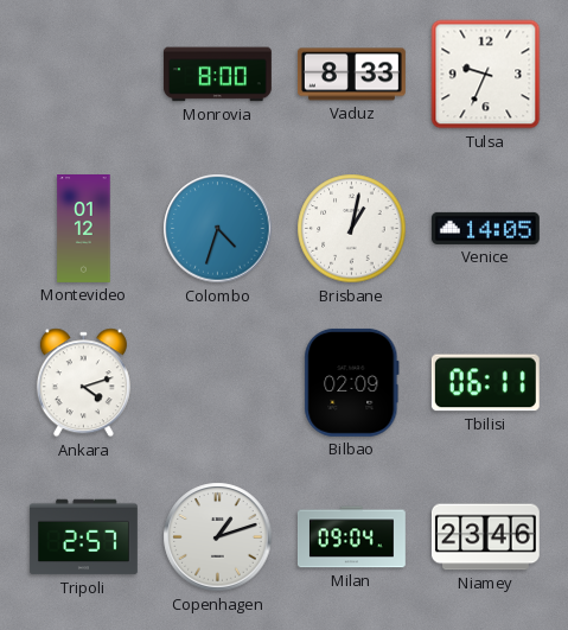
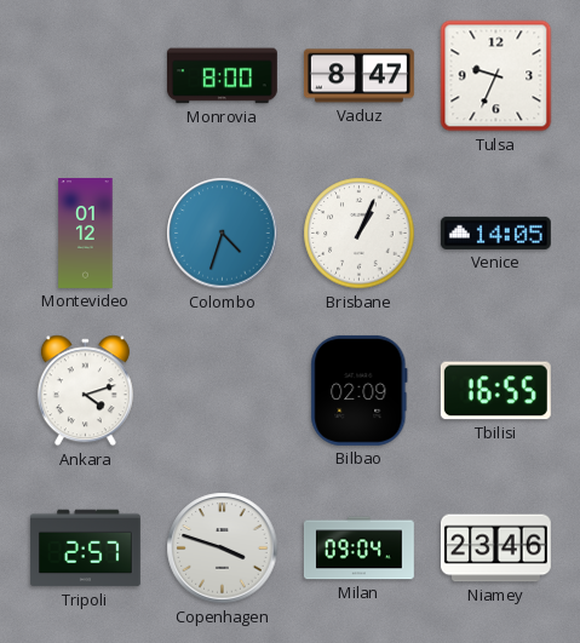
Vaduz: 8:33 -> 8:47
Brisbane: 1:02 -> 1:04
Tbilisi: 06:11 -> 16:55
Copenhagen: 1:12 -> 3:48
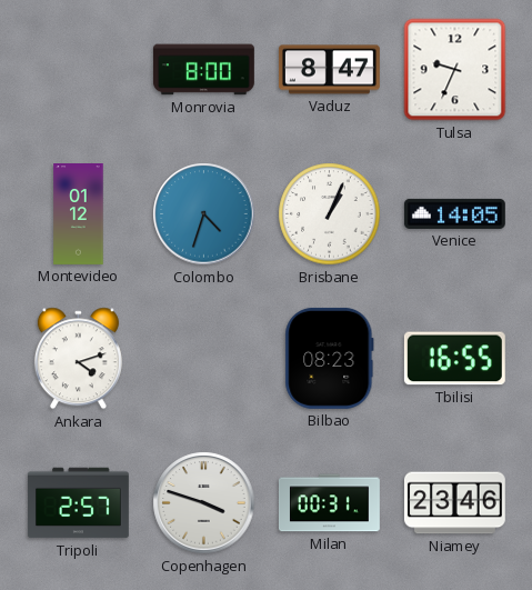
Bilbao: 02:09 -> 08:23
Milan: 09:04 -> 00:31
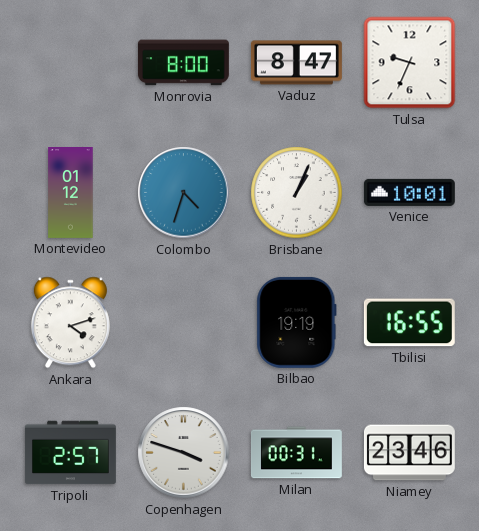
Venice: 14:05 -> 10:01
Bilbao: 08:23 -> 19:19
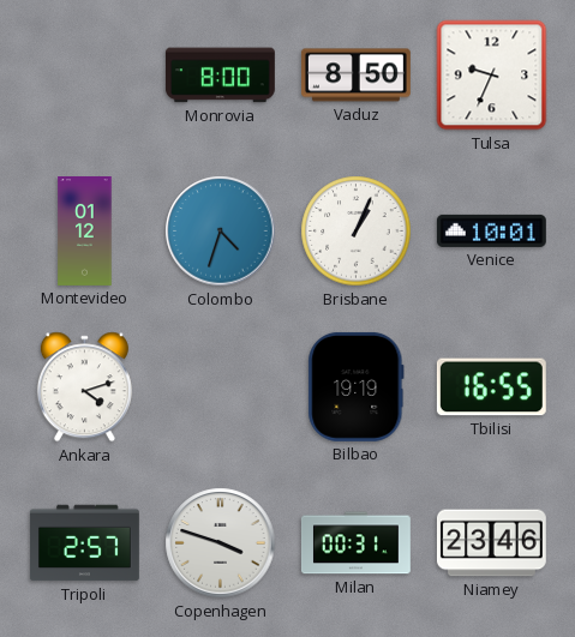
Vaduz: 8:47 -> 8:50
